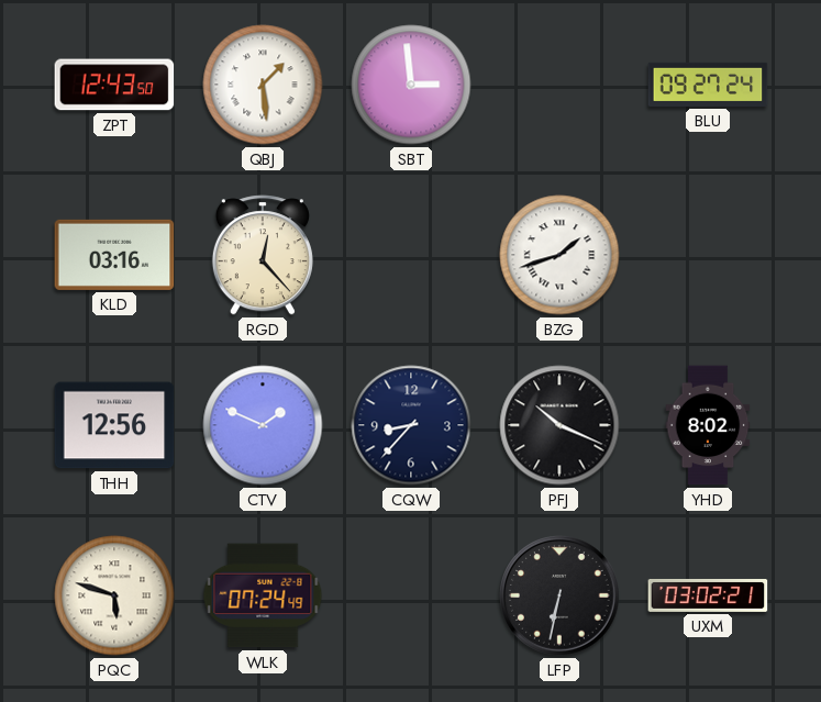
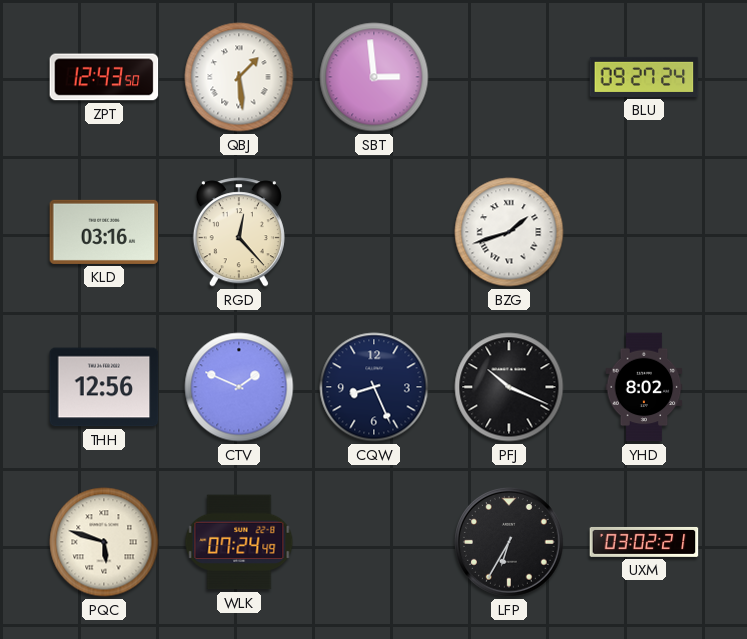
CQW: 8:37 -> 8:26
LFP: 6:32 -> 6:35
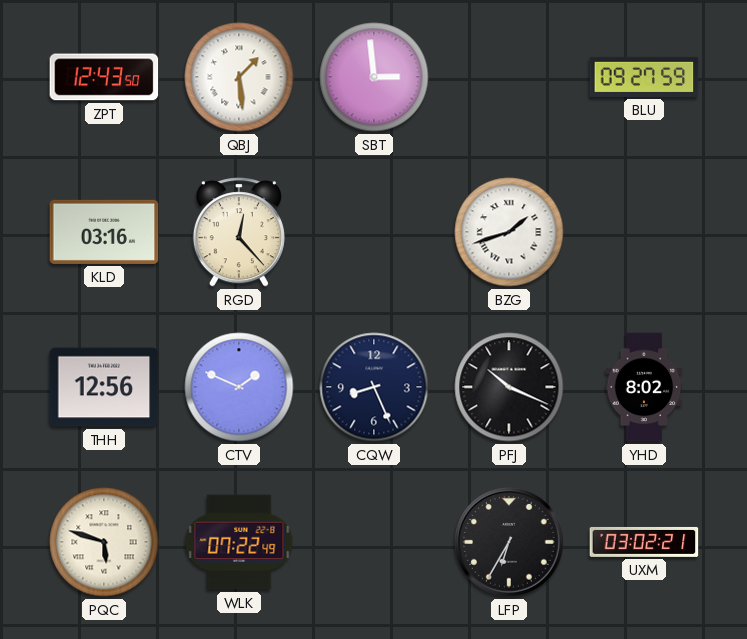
BLU: 09:27:24 -> 09:27:59
WLK: 07:24 -> 07:22
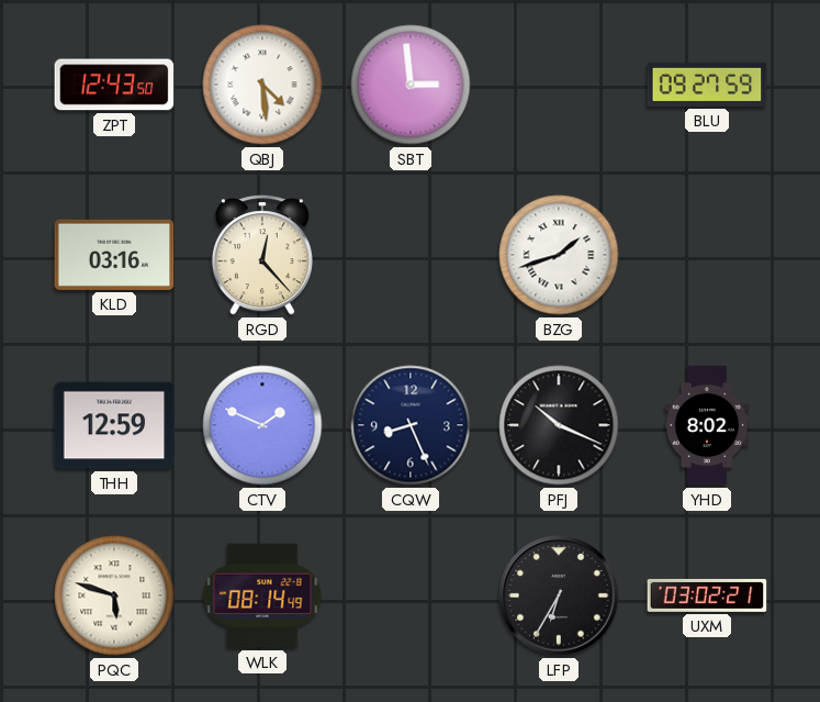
QBJ: 1:29 -> 4:29
THH: 12:56 -> 12:59
WLK: 07:22 -> 08:14
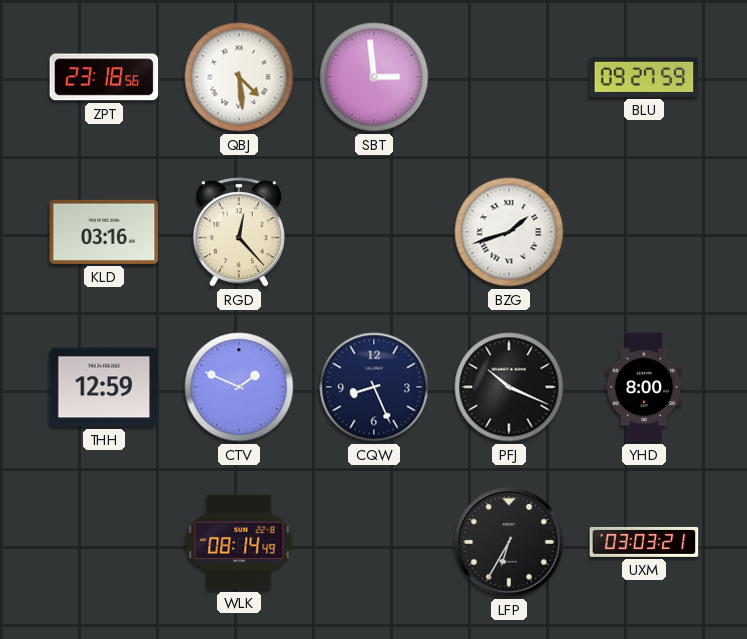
ZPT: 12:43 -> 23:18
YHD: 8:02 -> 8:00
PQC: 5:48 -> none
UXM: 03:02 -> 03:03
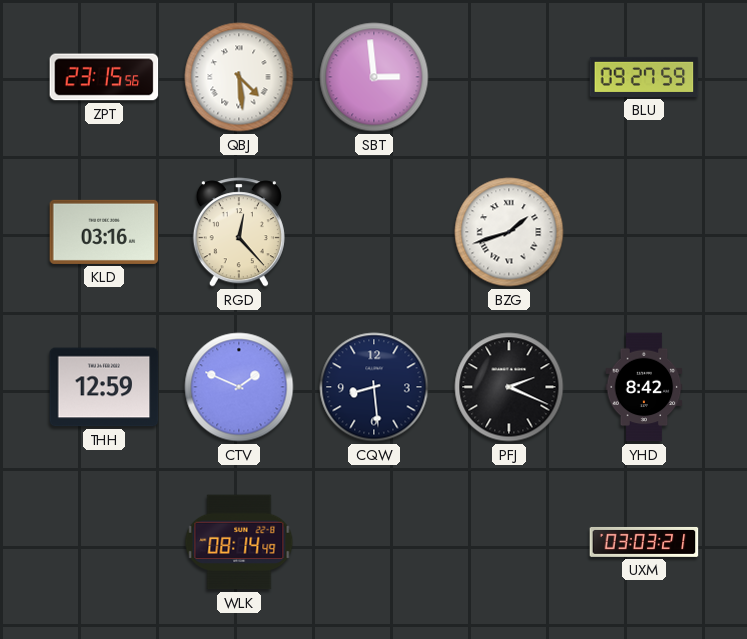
ZPT: 23:18 -> 23:15
CQW: 8:26 -> 8:29
PFJ: 10:19 -> 2:19
YHD: 8:00 -> 8:42
LFP: 6:35 -> none
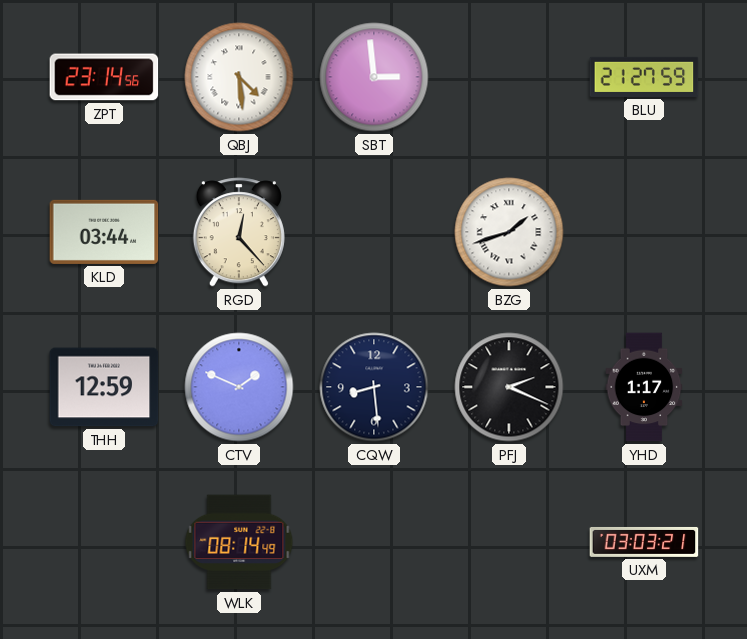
ZPT: 23:15 -> 23:14
BLU: 09:27 -> 21:27
KLD: 03:16 -> 03:44
YHD: 8:42 -> 1:17
